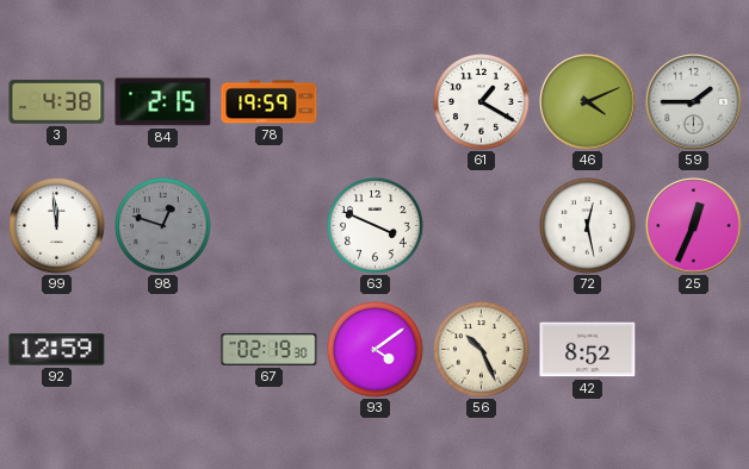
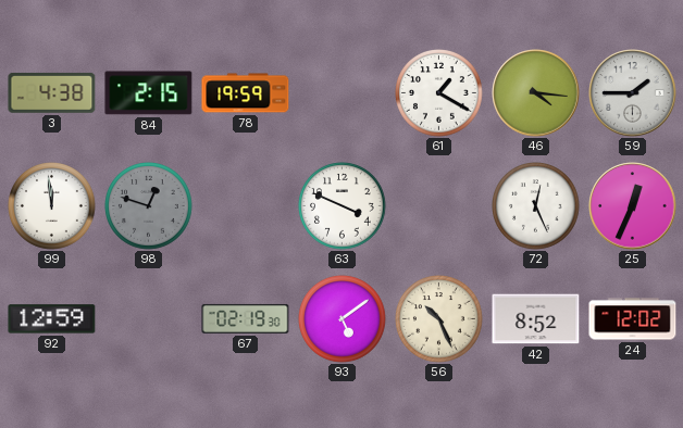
46: 4:11 -> 4:16
72: 12:28 -> 12:26
93: 4:09 -> 5:09
24: none -> 12:02
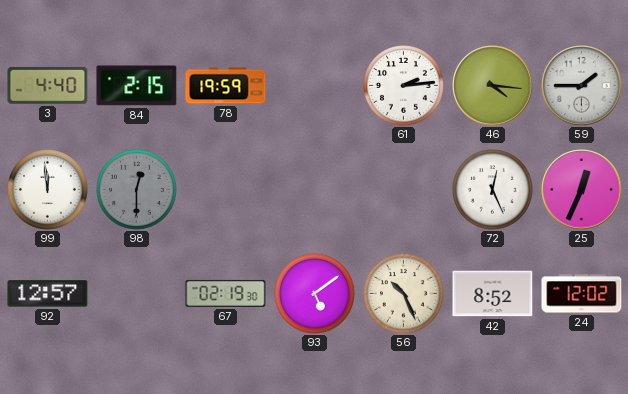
3: 4:38 -> 4:40
61: 1:20 -> 2:14
98: 12:48 -> 12:30
63: 3:49 -> none
92: 12:59 -> 12:57
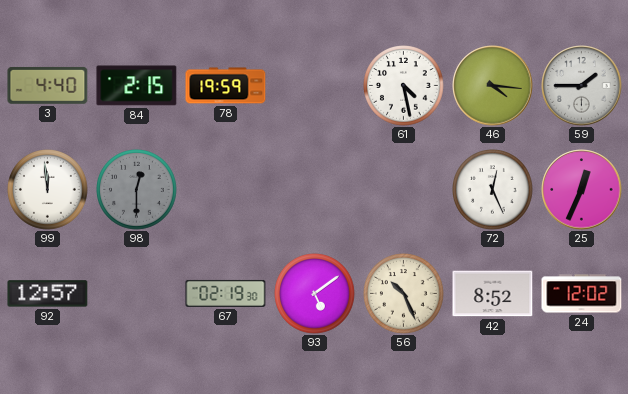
61: 2:14 -> 4:28
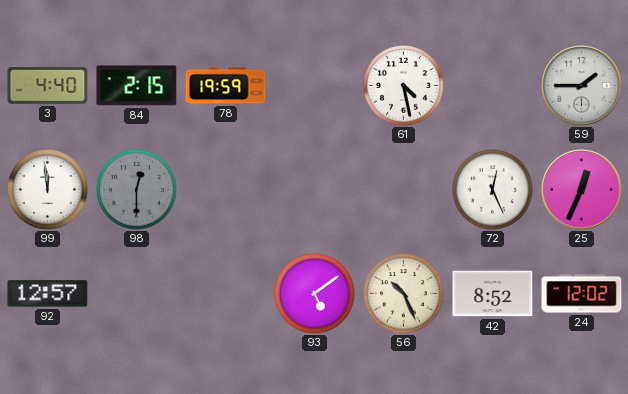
46: 4:16 -> none
67: 02:19 -> none
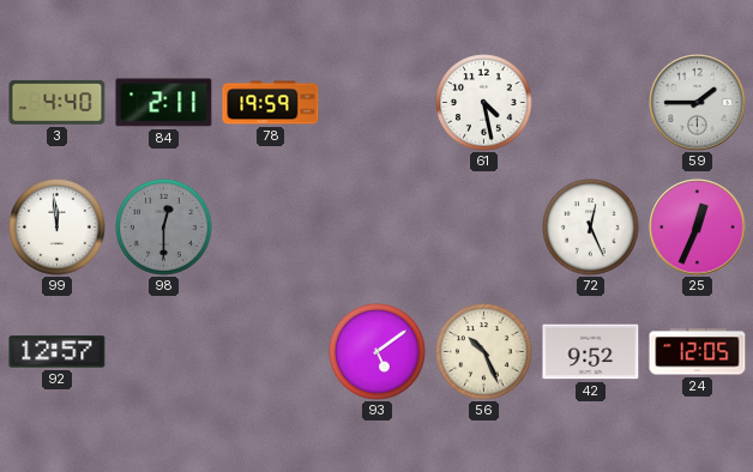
84: 2:15 -> 2:11
42: 8:52 -> 9:52
24: 12:02 -> 12:05
